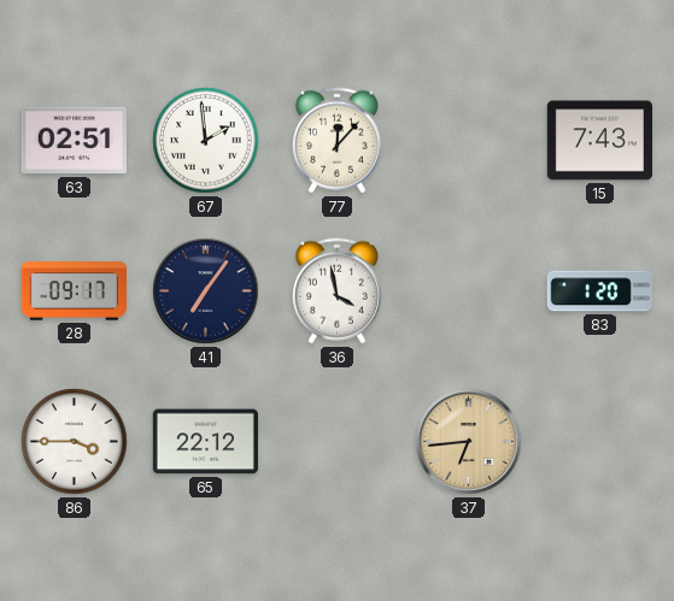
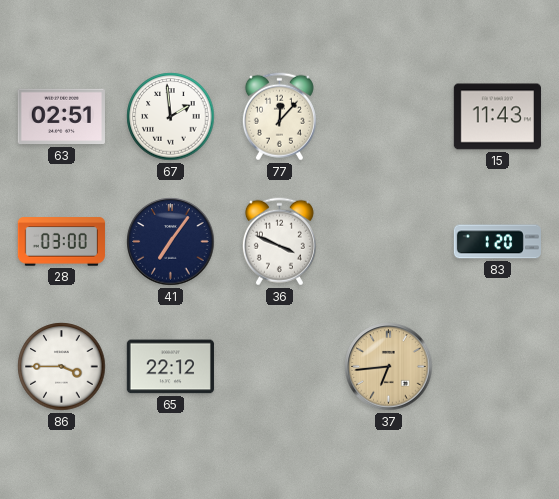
15: 7:43 -> 11:43
28: 09:17 -> 03:00
36: 3:58 -> 3:49
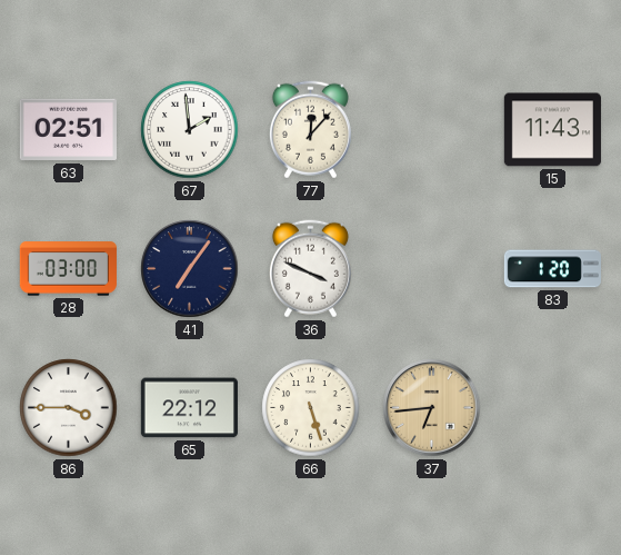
66: none -> 5:27
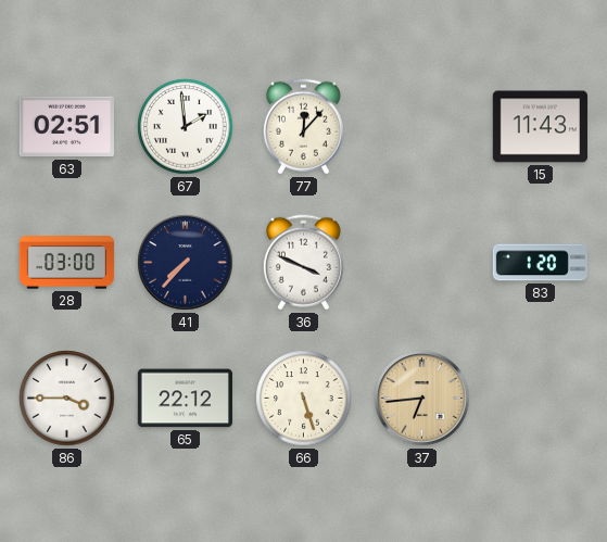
41: 7:06 -> 7:37
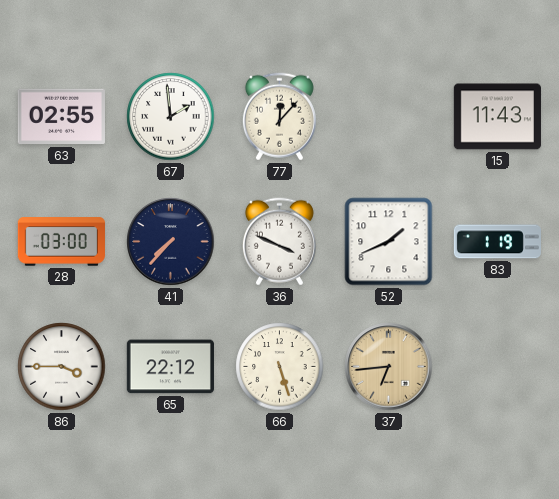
63: 02:51 -> 02:55
52: none -> 1:41
83: 1:20 -> 1:19
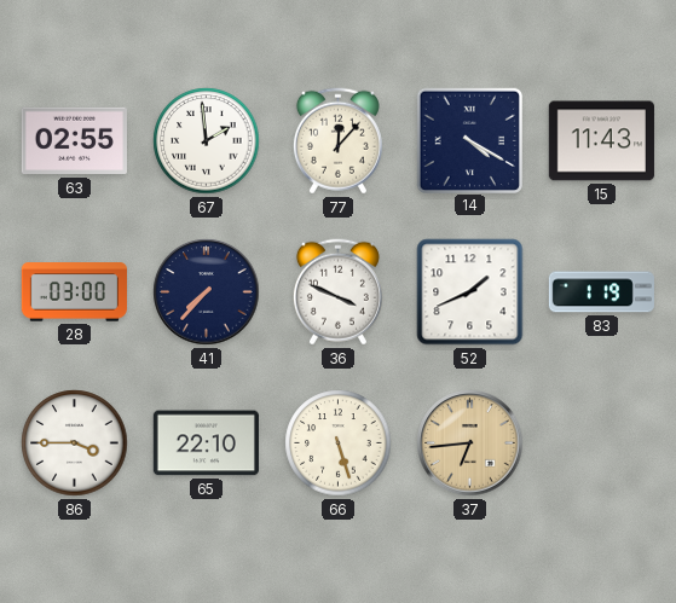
14: none -> 4:20
65: 22:12 -> 22:10
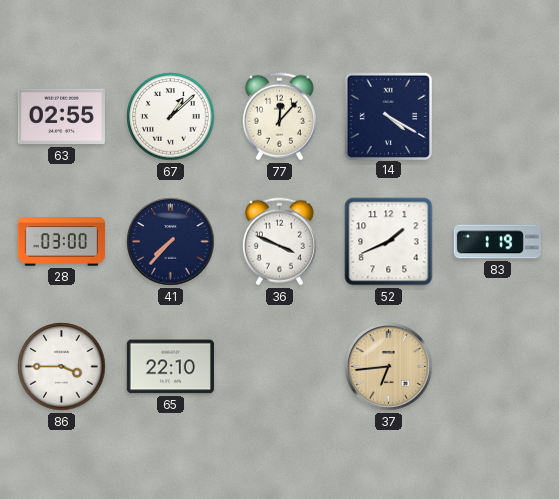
67: 1:59 -> 1:08
15: 11:43 -> none
66: 5:27 -> none
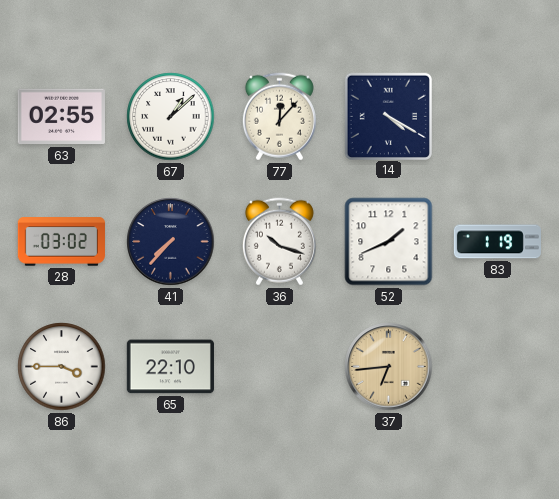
28: 03:00 -> 03:02
36: 3:49 -> 10:18
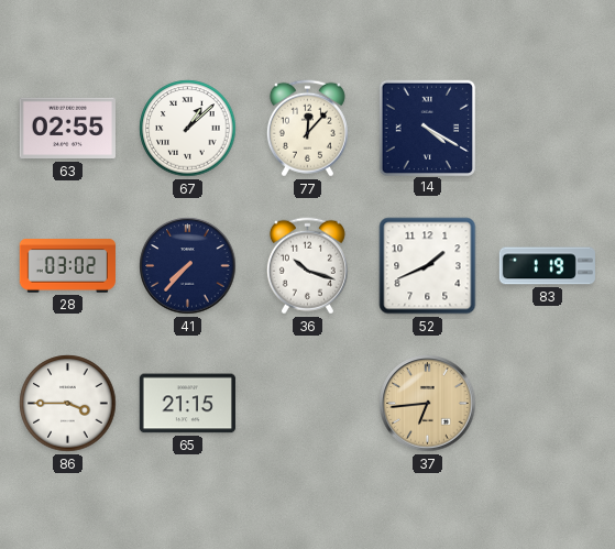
65: 22:10 -> 21:15
